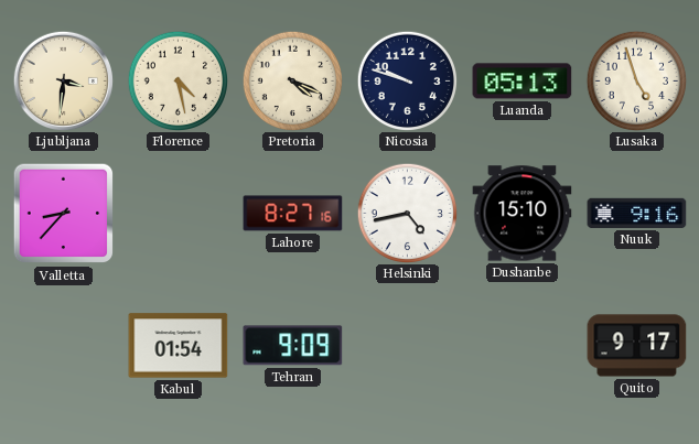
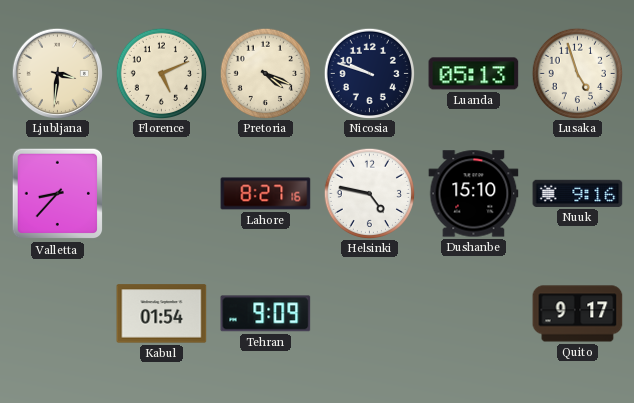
Florence: 4:28 -> 5:11
Helsinki: 4:43 -> 4:47
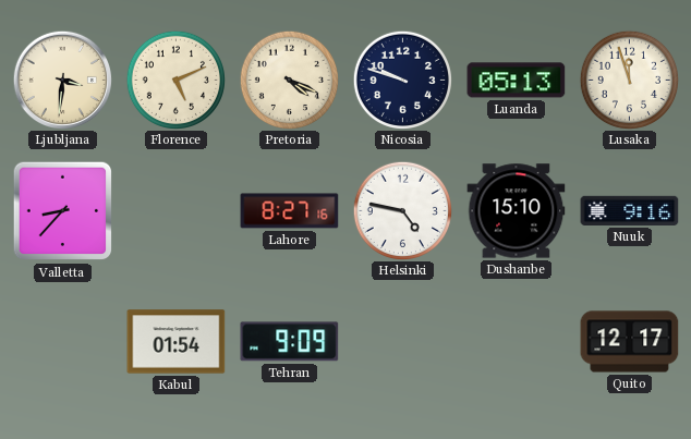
Lusaka: 4:57 -> 11:57
Quito: 9:17 -> 12:17
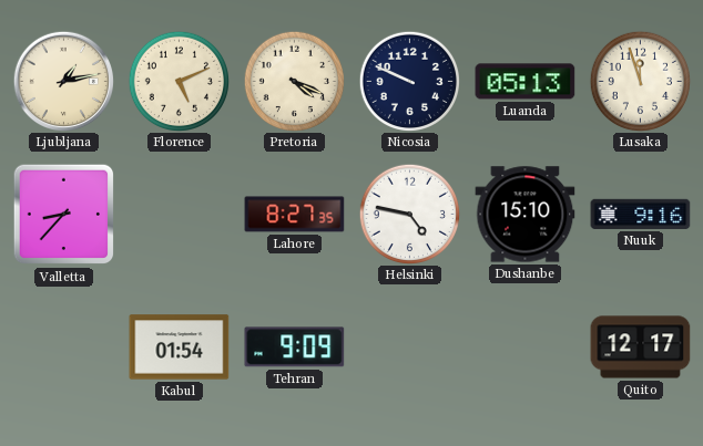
Ljubljana: 3:31 -> 1:13
Nicosia: 9:48 -> 9:49
Lahore: 8:27:16 -> 8:27:35
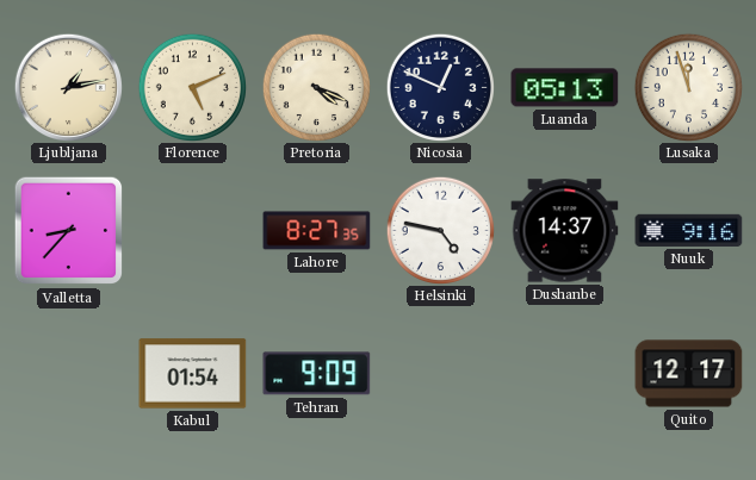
Nicosia: 9:49 -> 12:49
Dushanbe: 15:10 -> 14:37
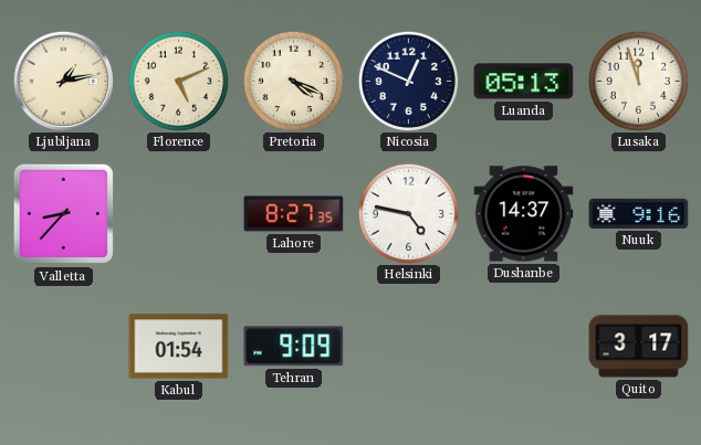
Quito: 12:17 -> 3:17
